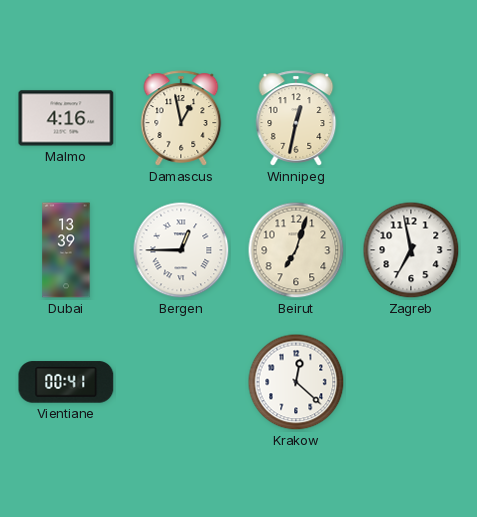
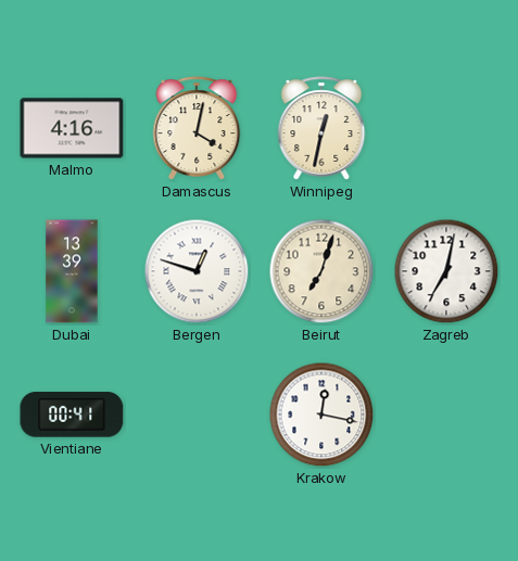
Damascus: 12:58 -> 4:02
Bergen: 12:45 -> 12:48
Zagreb: 6:58 -> 7:02
Krakow: 12:22 -> 12:17
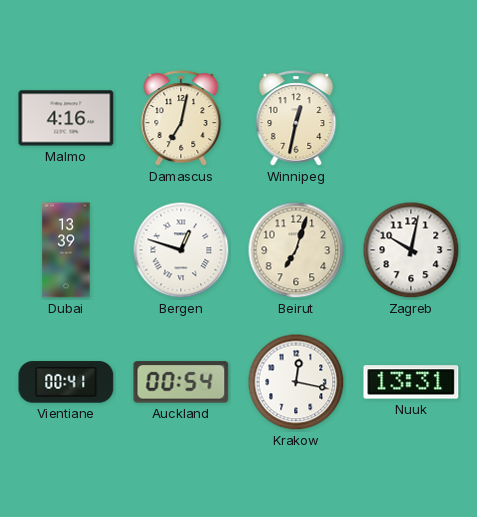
Damascus: 4:02 -> 7:02
Zagreb: 7:02 -> 10:02
Auckland: none -> 00:54
Nuuk: none -> 13:31
